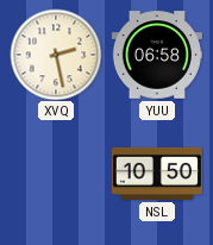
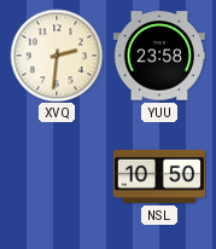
XVQ: 2:28 -> 2:31
YUU: 06:58 -> 23:58
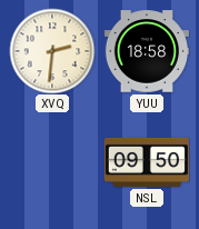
YUU: 23:58 -> 18:58
NSL: 10:50 -> 09:50
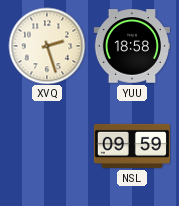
XVQ: 2:31 -> 2:27
NSL: 09:50 -> 09:59
